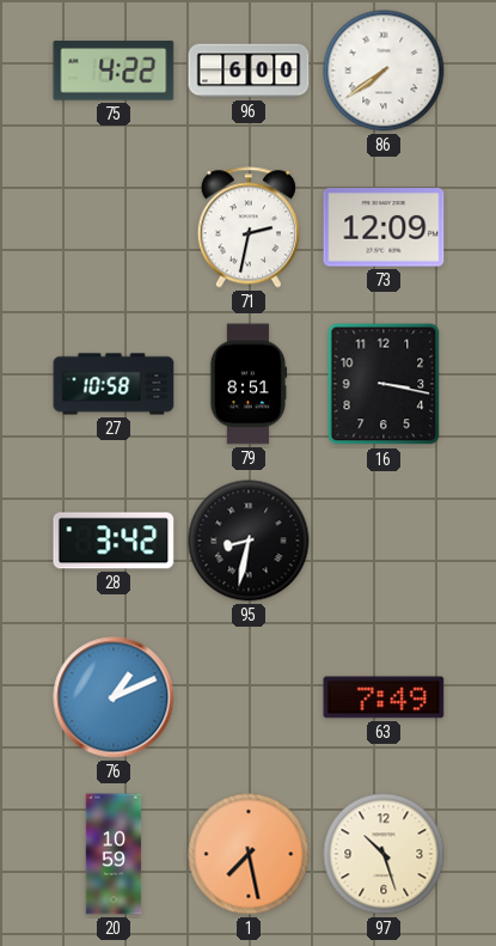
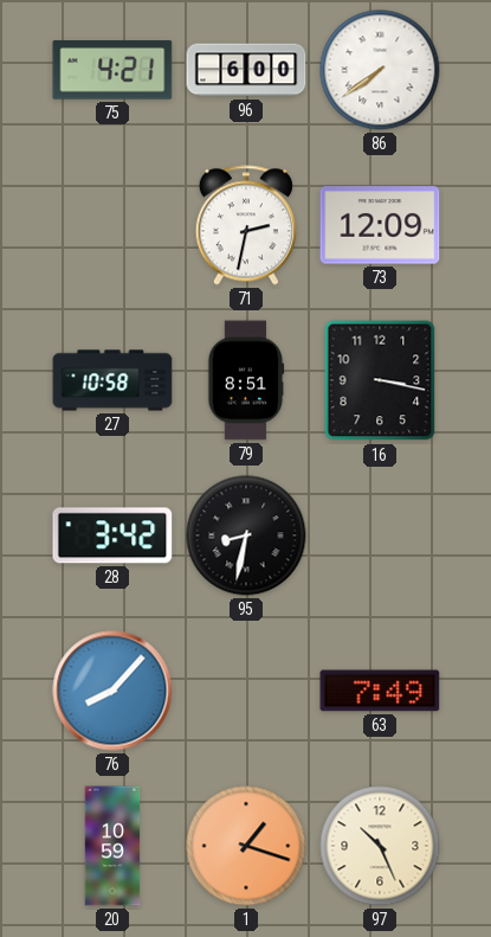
75: 4:22 -> 4:21
76: 1:11 -> 8:07
1: 7:28 -> 1:18
97: 10:27 -> 10:26
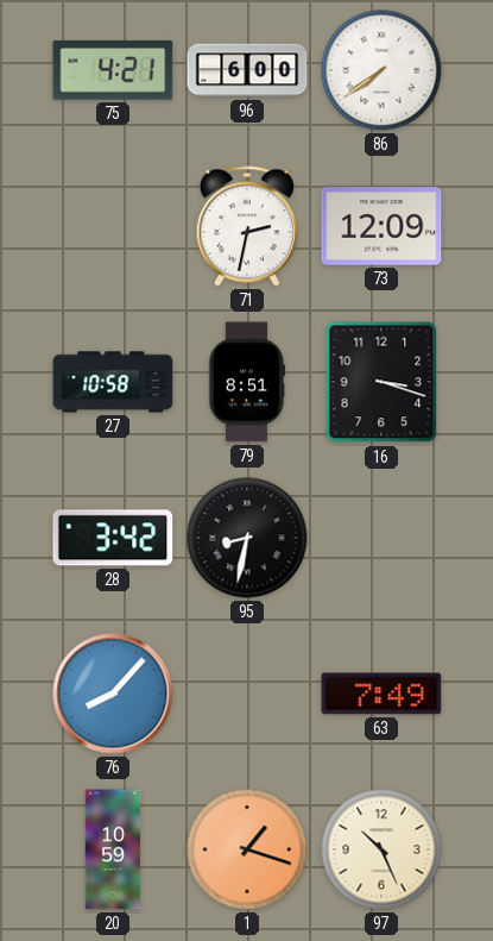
16: 3:17 -> 3:18
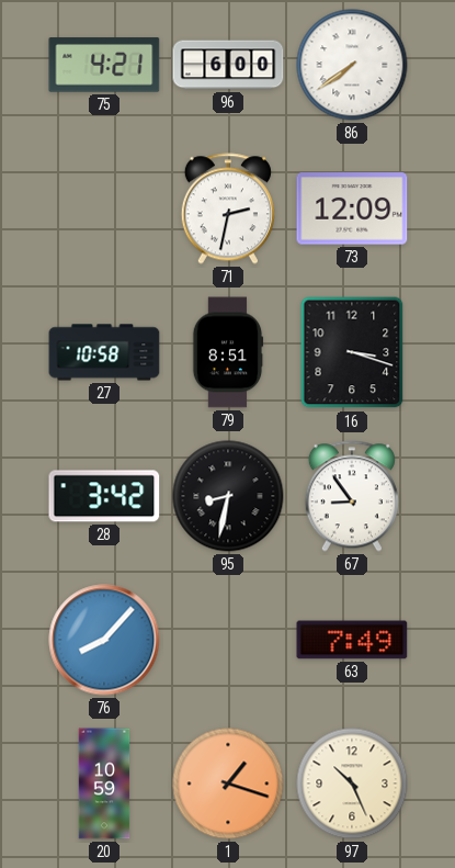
67: none -> 8:54
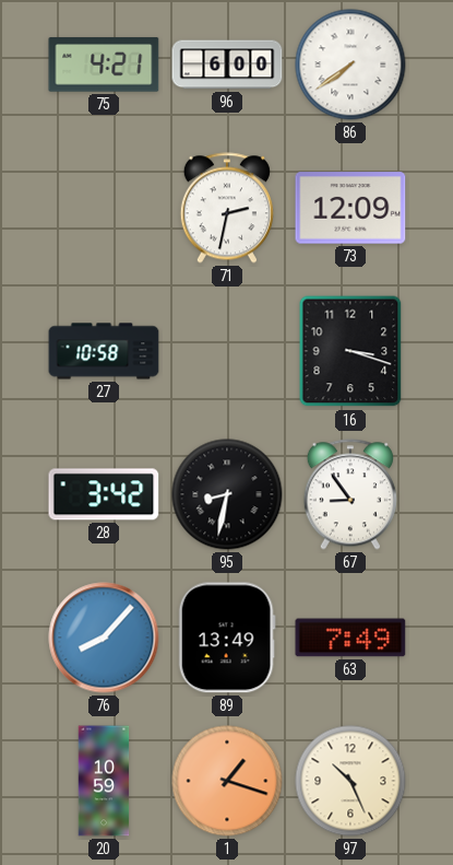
79: 8:51 -> none
89: none -> 13:49
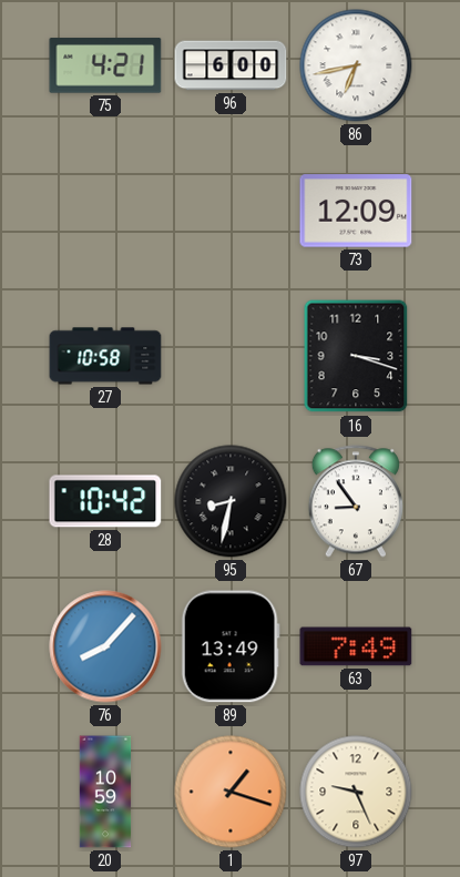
86: 7:39 -> 6:43
71: 2:32 -> none
28: 3:42 -> 10:42
97: 10:26 -> 9:26
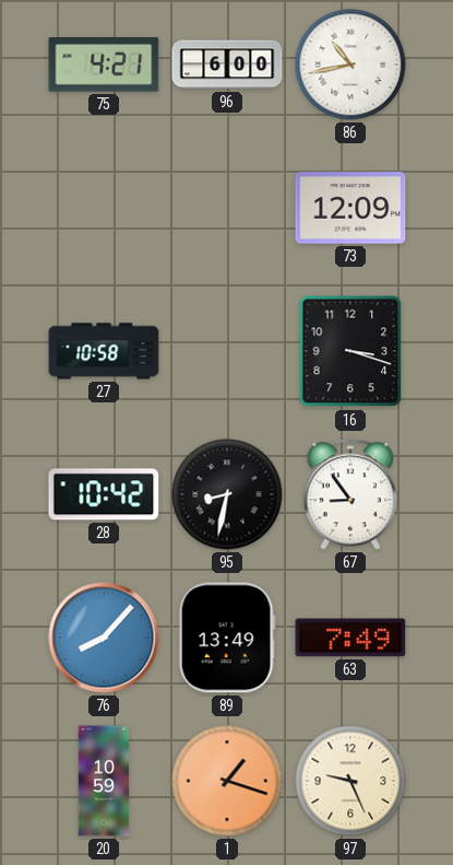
86: 6:43 -> 10:43
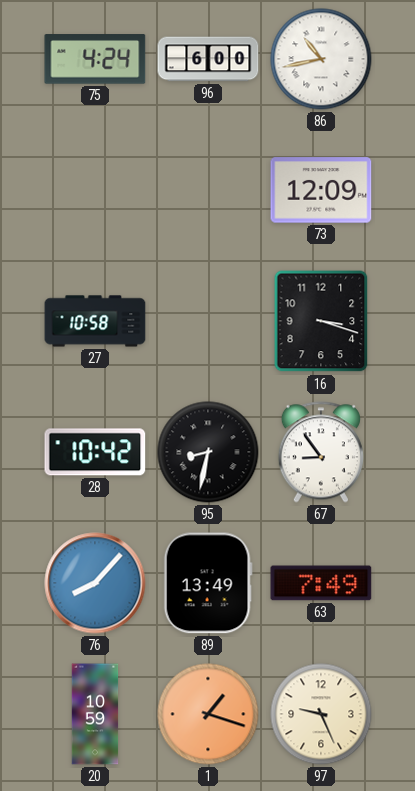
75: 4:21 -> 4:24
